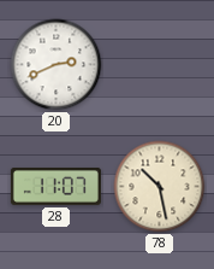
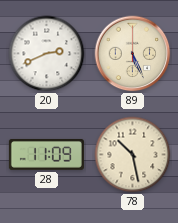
89: none -> 5:26
28: 11:07 -> 11:09
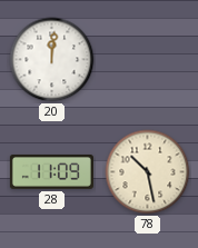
20: 2:41 -> 12:01
89: 5:26 -> none
